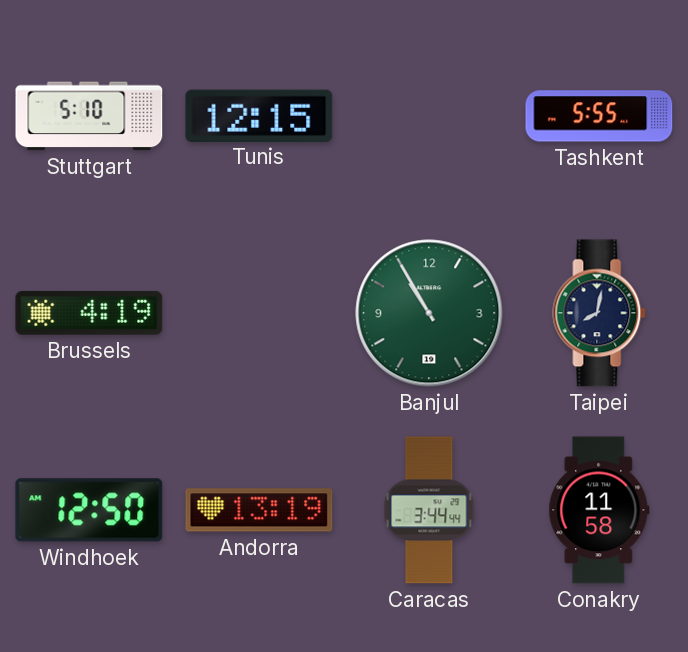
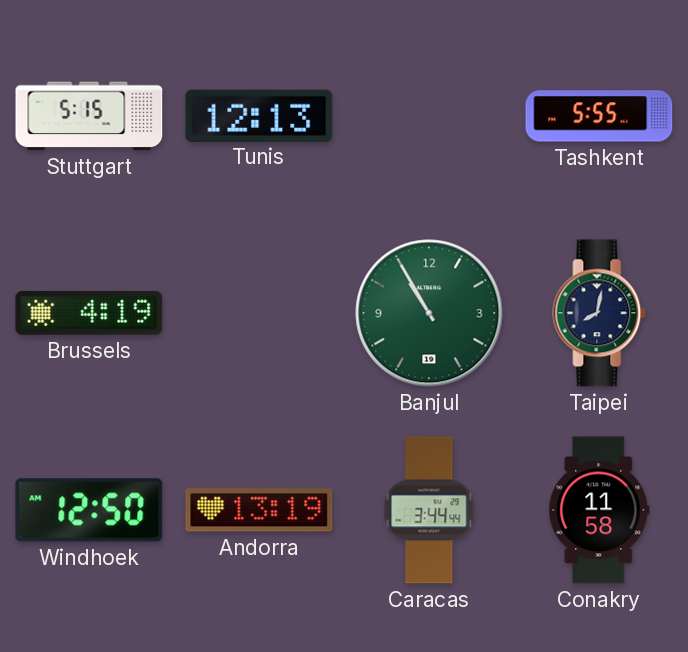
Stuttgart: 5:10 -> 5:15
Tunis: 12:15 -> 12:13
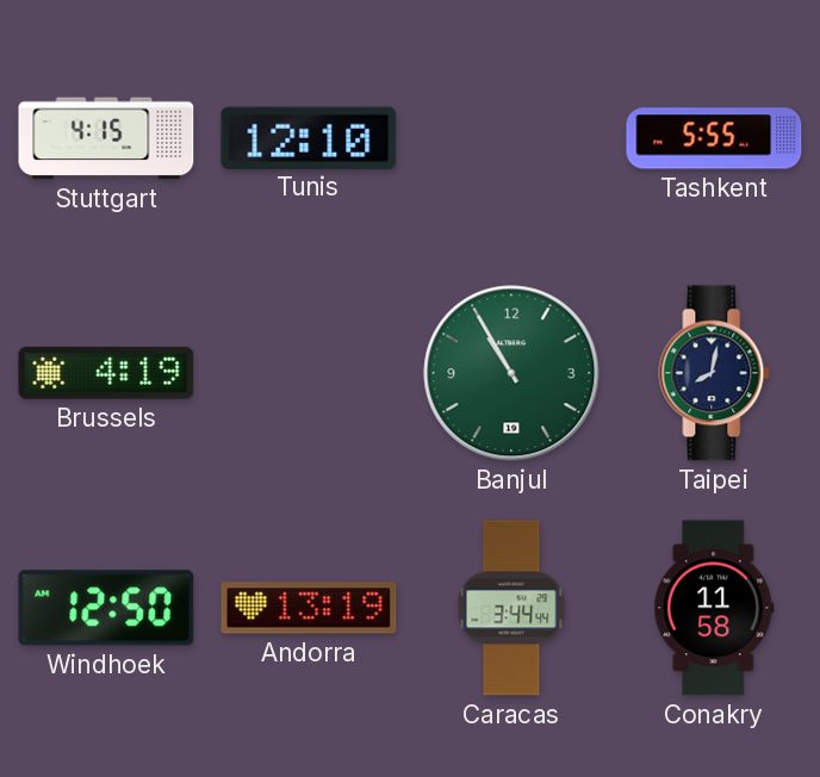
Stuttgart: 5:15 -> 4:15
Tunis: 12:13 -> 12:10
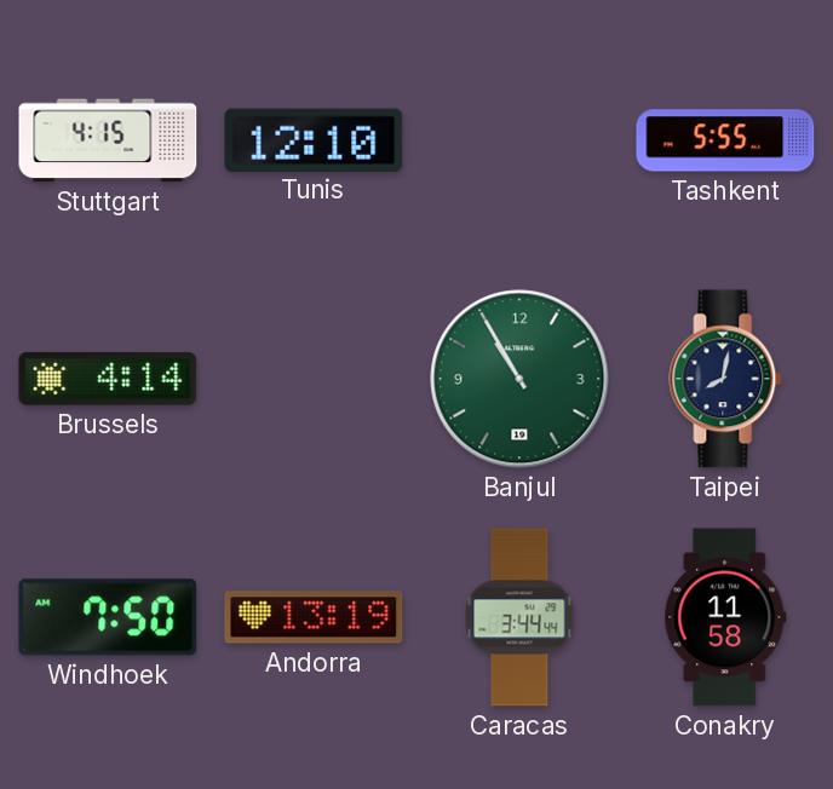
Brussels: 4:19 -> 4:14
Windhoek: 12:50 -> 7:50
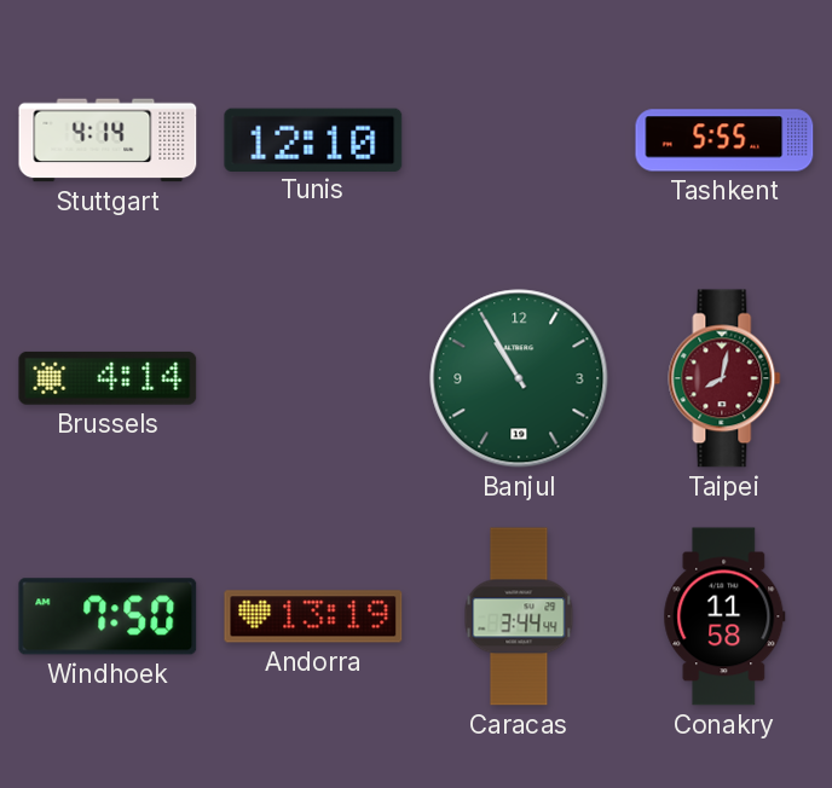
Stuttgart: 4:15 -> 4:14
Taipei dial: navy -> burgundy
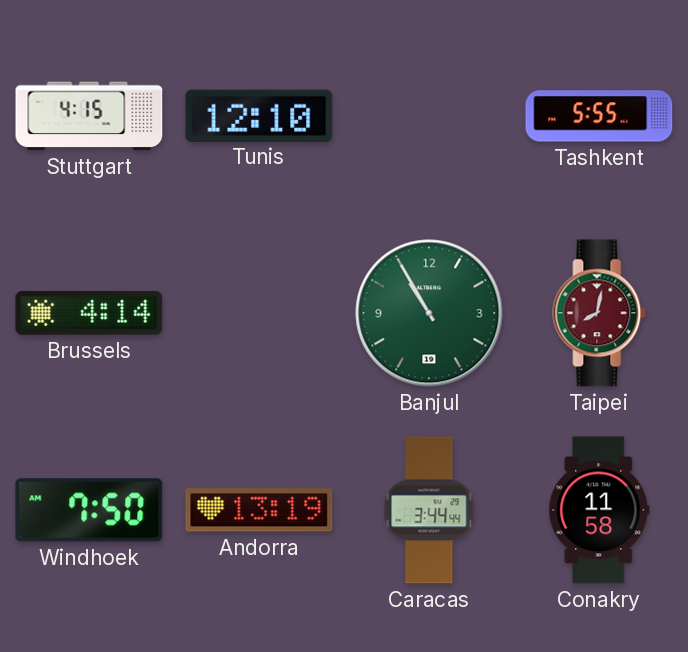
Stuttgart: 4:14 -> 4:15
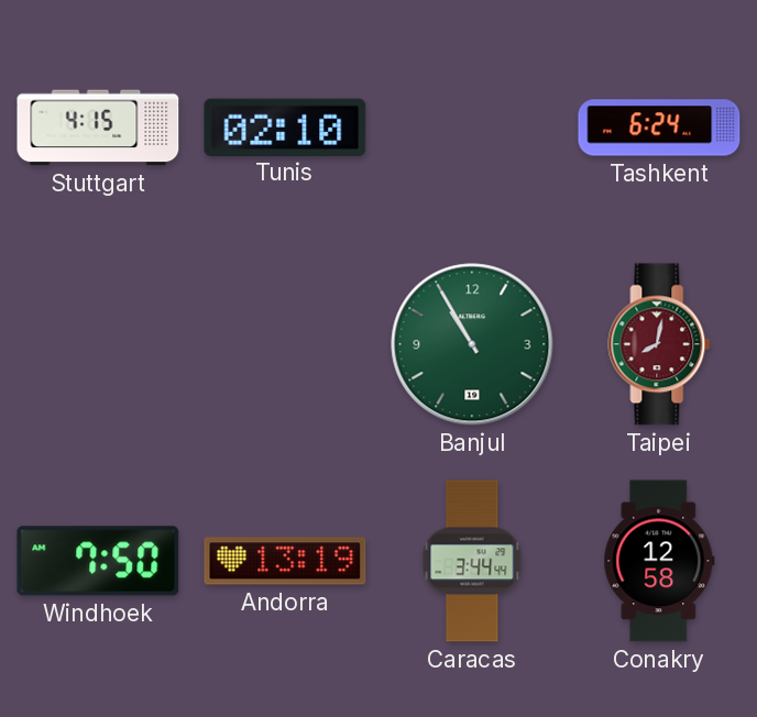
Tunis: 12:10 -> 02:10
Tashkent: 5:55 -> 6:24
Brussels: 4:14 -> none
Conakry: 11:58 -> 12:58
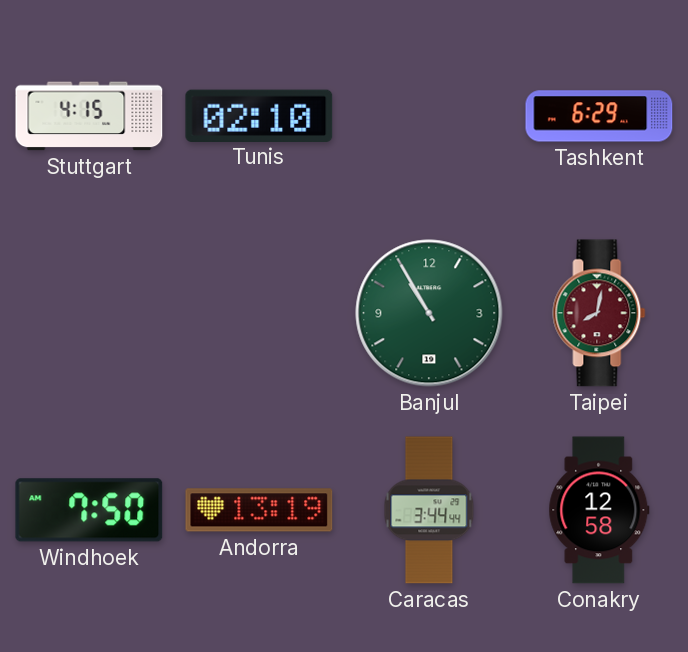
Tashkent: 6:24 -> 6:29
